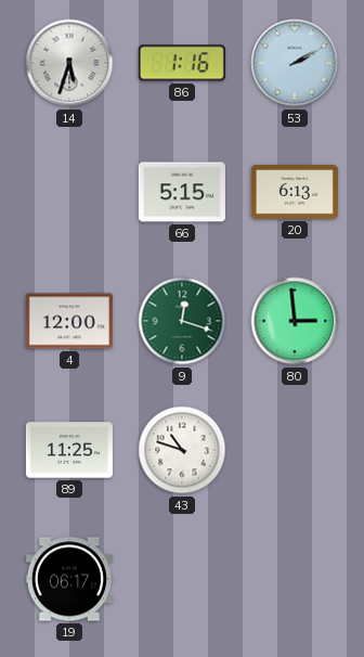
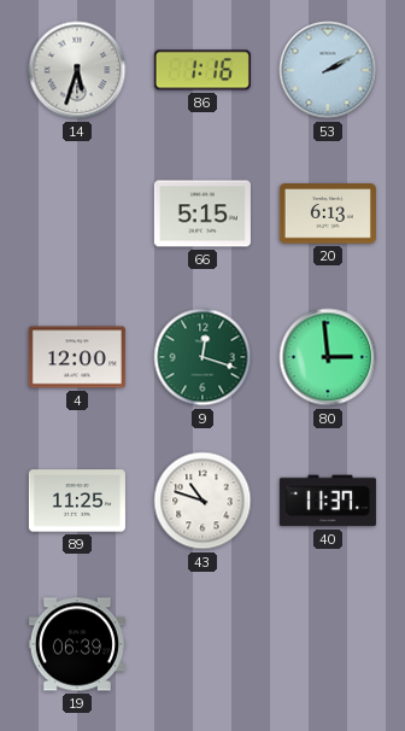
40: none -> 11:37
19: 06:17 -> 06:39
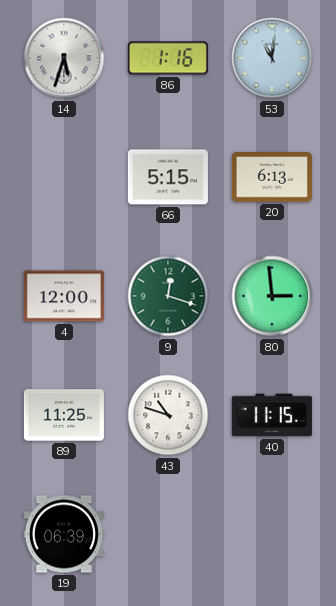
53: 2:10 -> 11:01
40: 11:37 -> 11:15
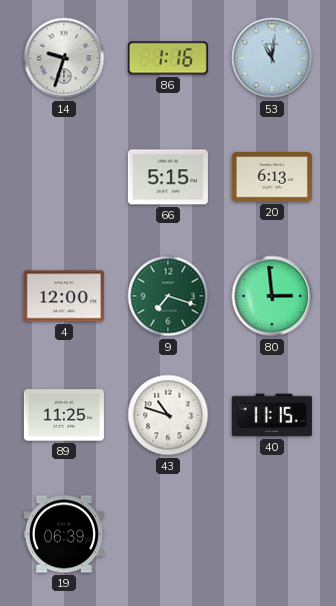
14: 5:33 -> 9:33
9: 12:18 -> 7:18
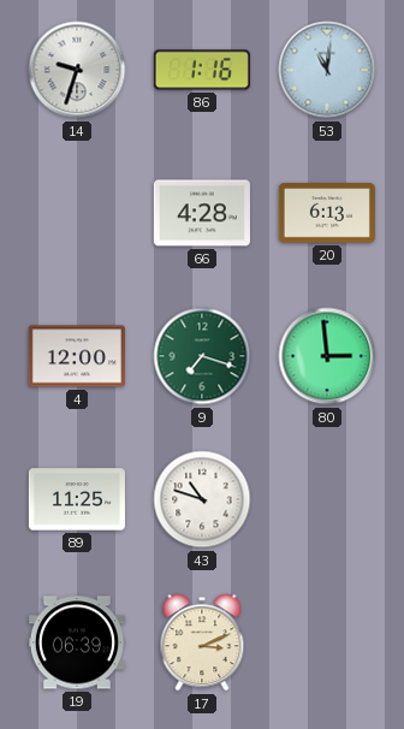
66: 5:15 -> 4:28
40: 11:15 -> none
17: none -> 3:11
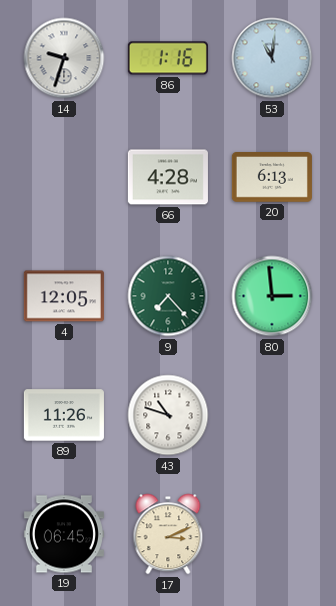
4: 12:00 -> 12:05
9: 7:18 -> 7:23
89: 11:25 -> 11:26
19: 06:39 -> 06:45
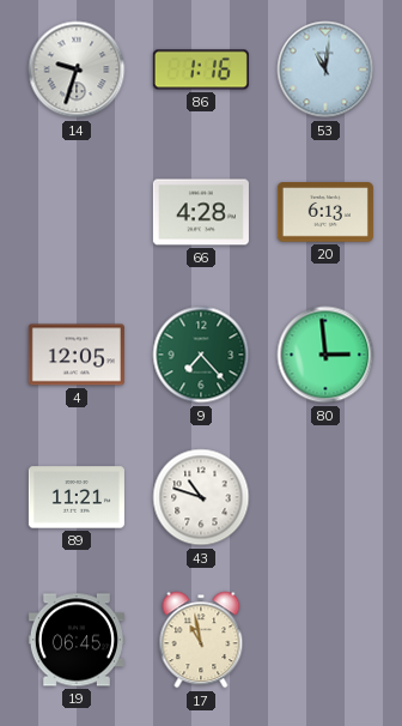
89: 11:26 -> 11:21
17: 3:11 -> 10:58
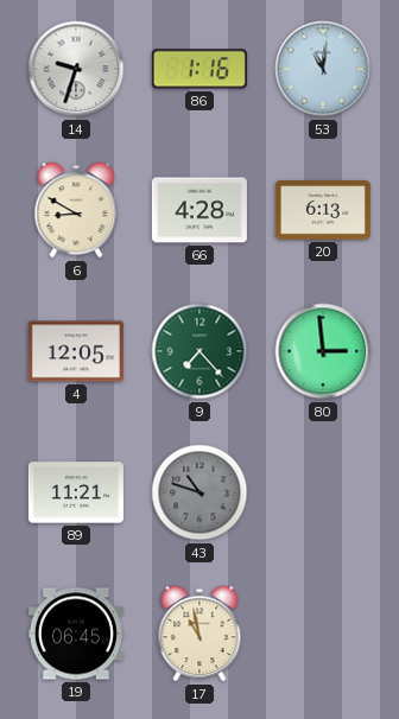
6: none -> 8:50
43 dial: white -> grey
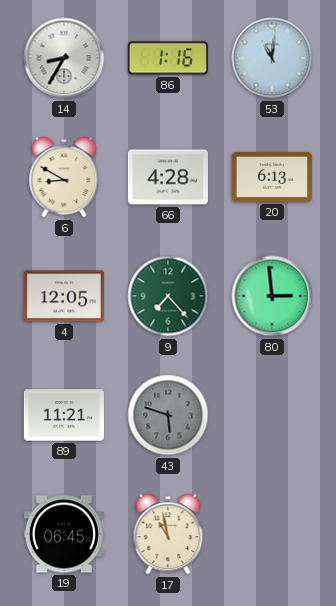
14: 9:33 -> 8:35
43: 10:48 -> 5:48
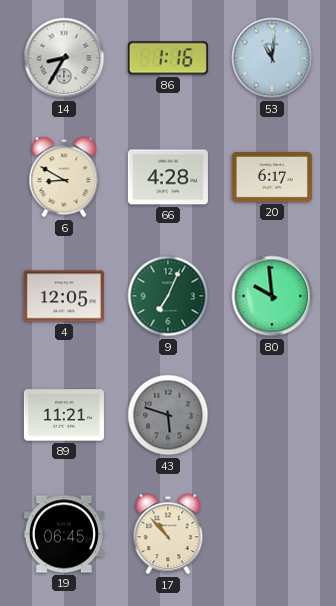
20: 6:13 -> 6:17
9: 7:23 -> 7:04
80: 2:59 -> 9:59
17: 10:58 -> 10:53
